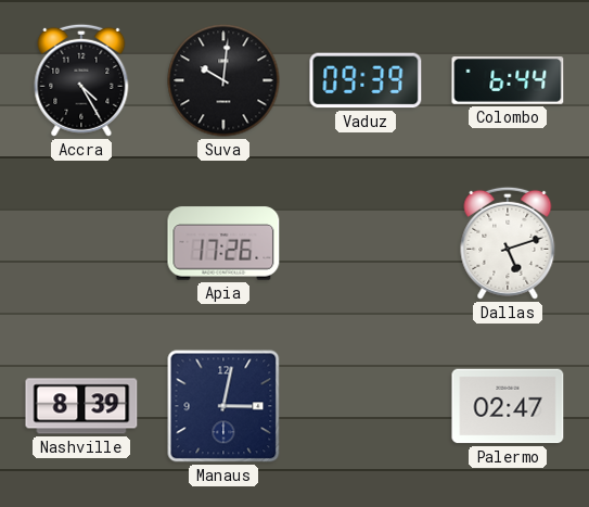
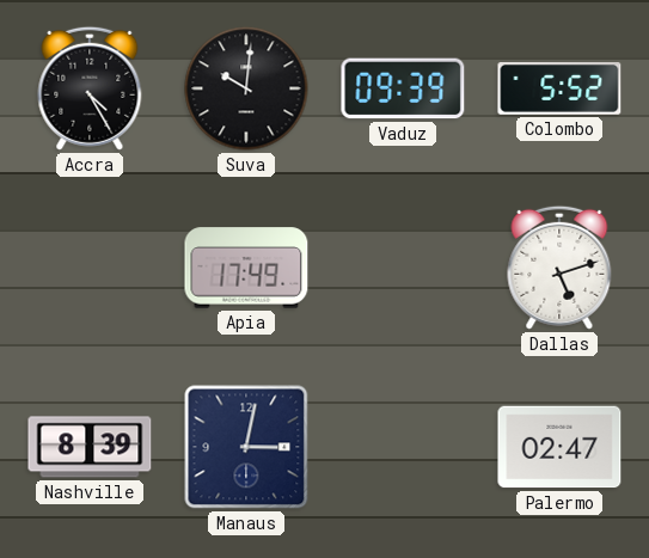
Colombo: 6:44 -> 5:52
Apia: 17:26 -> 17:49
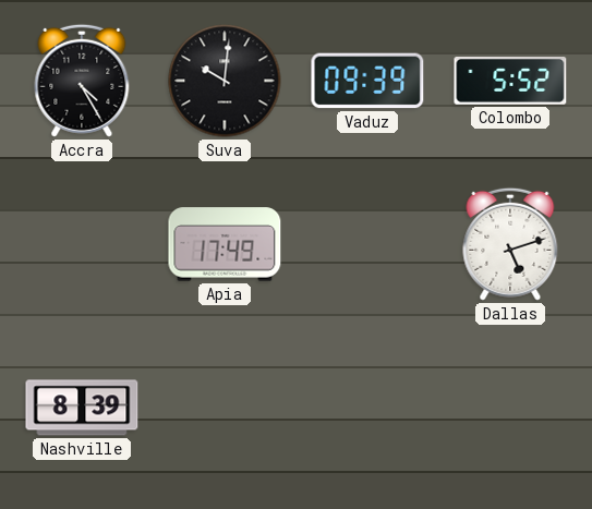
Manaus: 3:02 -> none
Palermo: 02:47 -> none
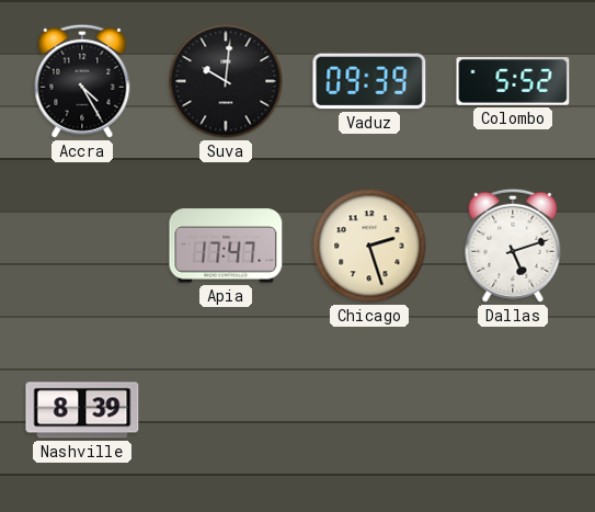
Apia: 17:49 -> 17:47
Chicago: none -> 2:27
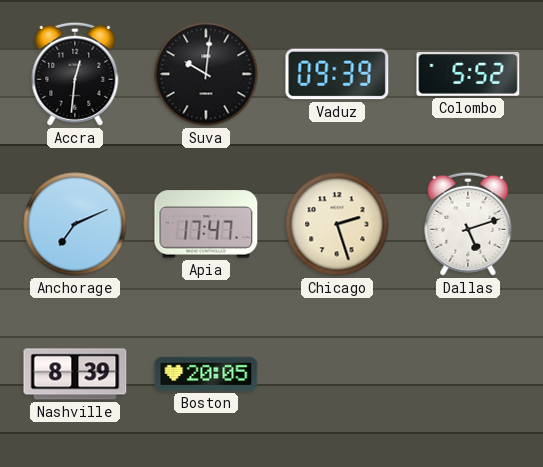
Accra: 4:25 -> 12:31
Anchorage: none -> 7:11
Boston: none -> 20:05
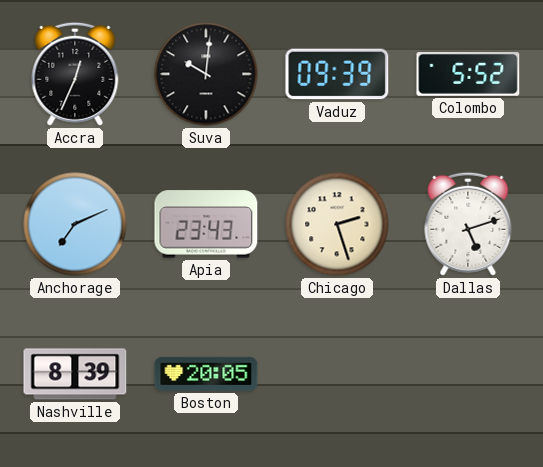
Accra: 12:31 -> 12:34
Apia: 17:47 -> 23:43
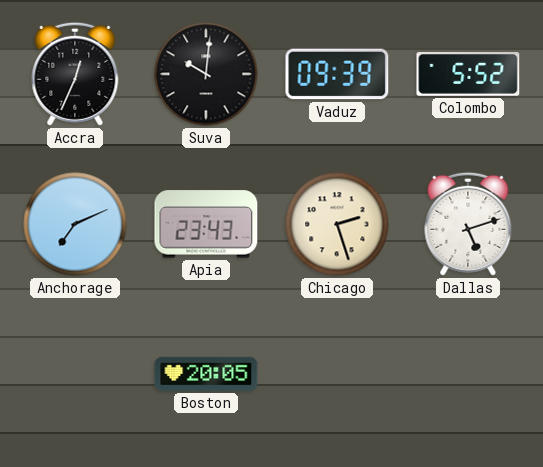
Nashville: 8:39 -> none
